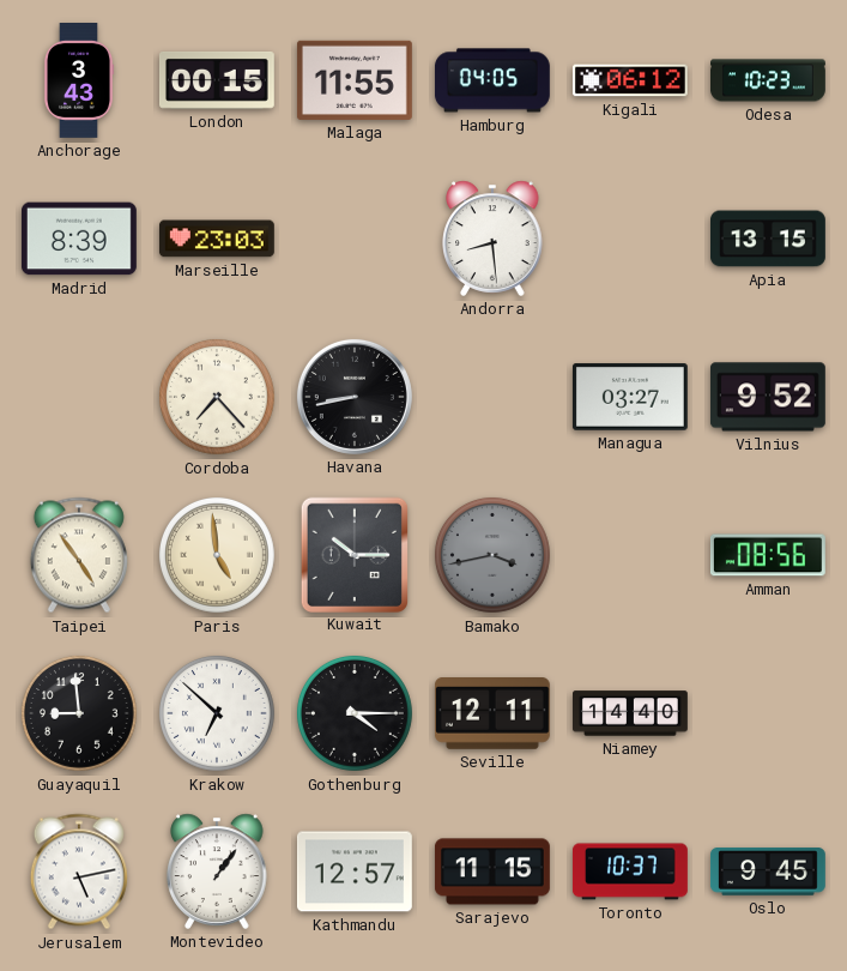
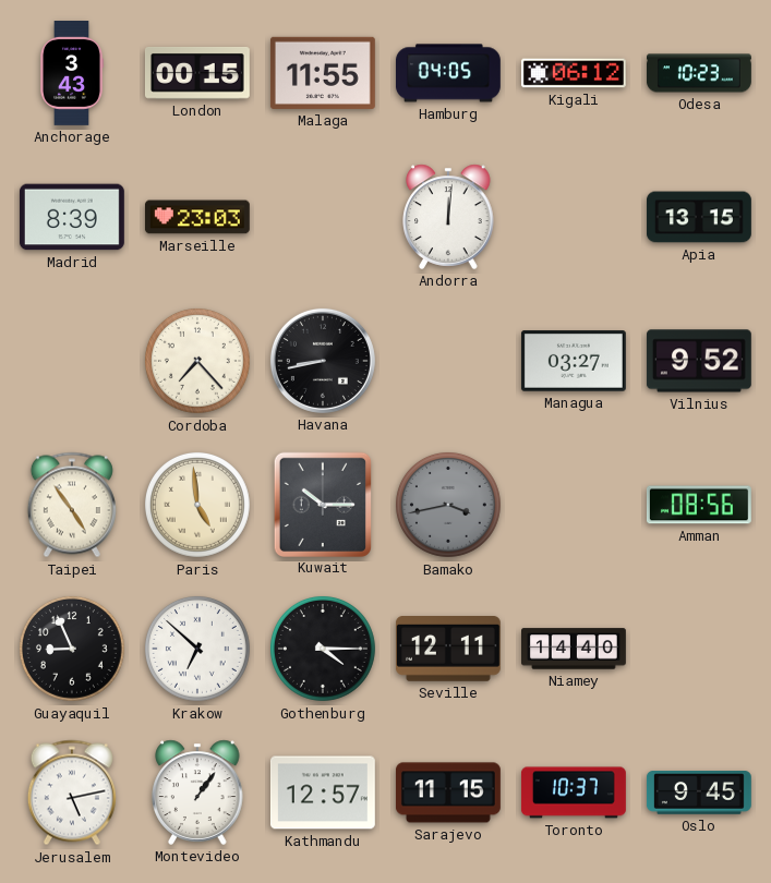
Andorra: 8:29 -> 12:01
Guayaquil: 8:59 -> 8:56
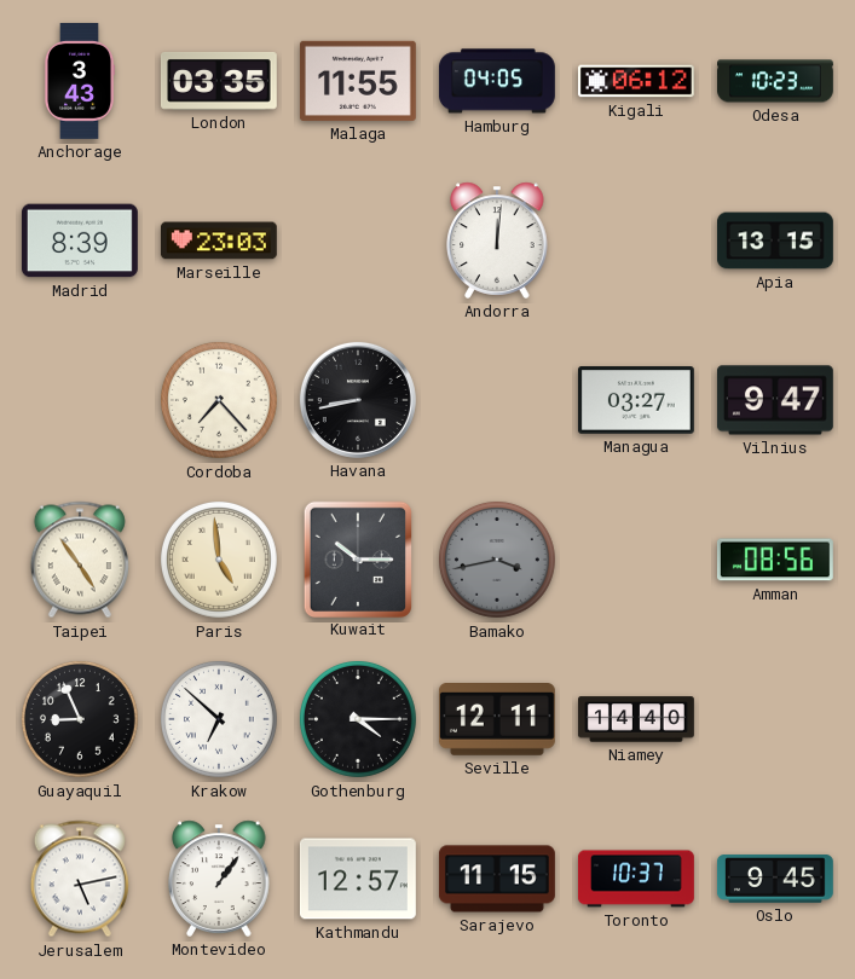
London: 00:15 -> 03:35
Vilnius: 9:52 -> 9:47
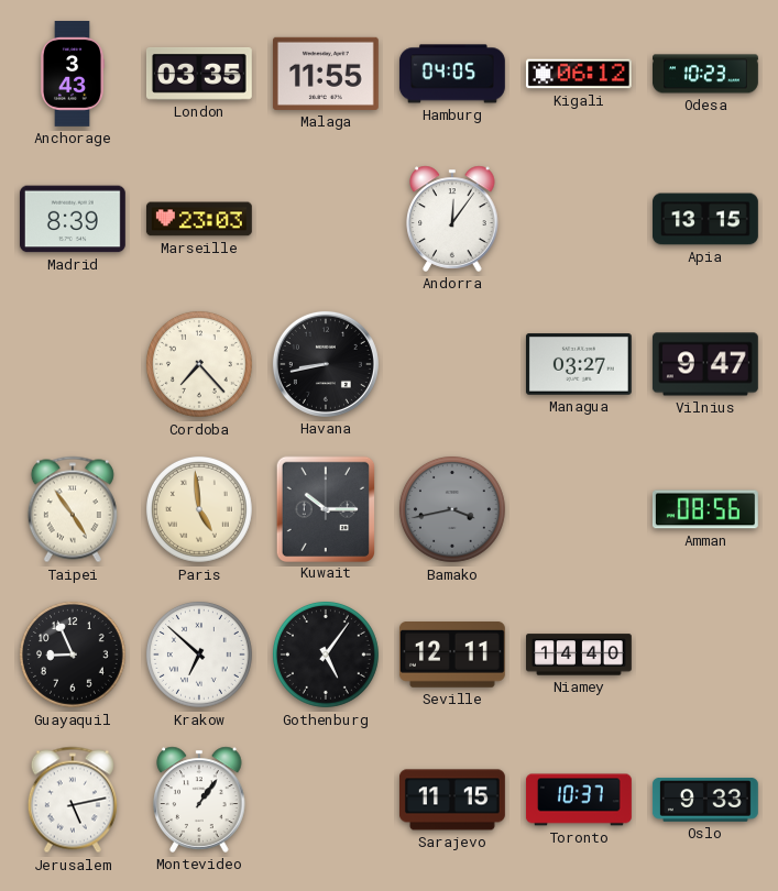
Andorra: 12:01 -> 12:06
Gothenburg: 4:15 -> 5:06
Kathmandu: 12:57 -> none
Oslo: 9:45 -> 9:33
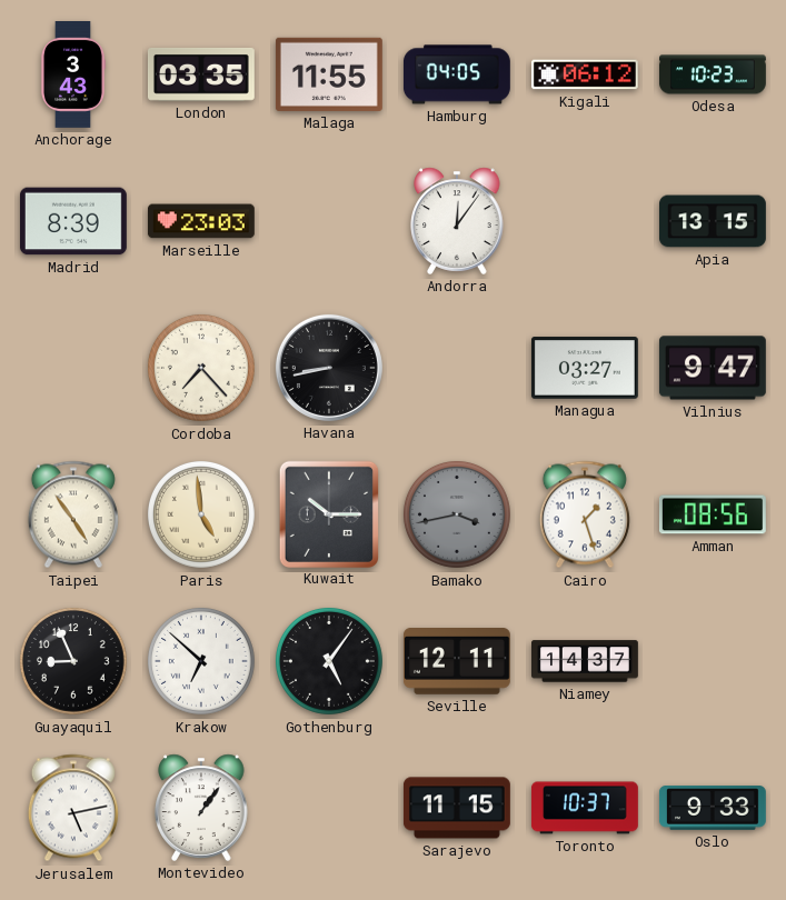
Cairo: none -> 1:27
Niamey: 14:40 -> 14:37
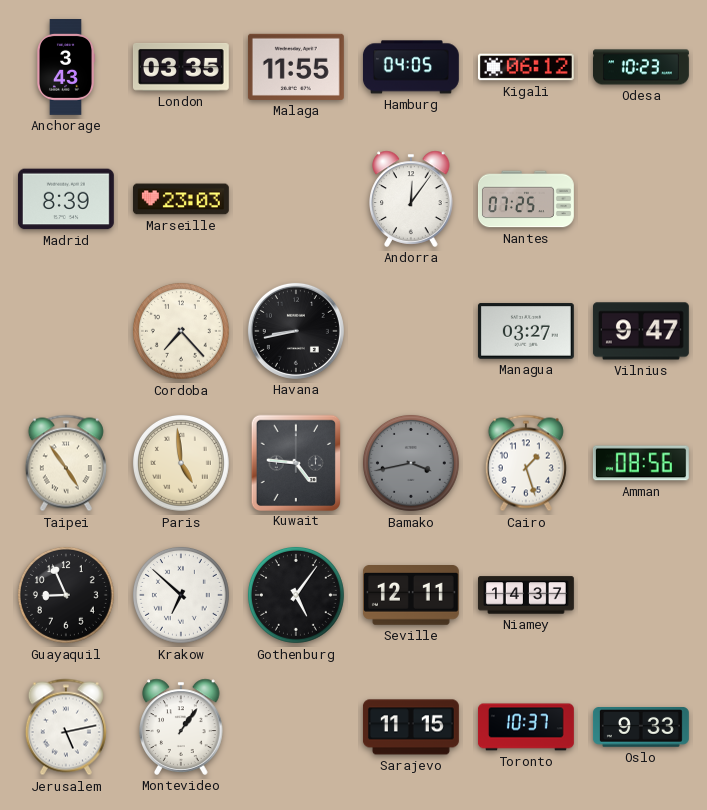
Nantes: none -> 07:25
Apia: 13:15 -> none
Kuwait: 10:15 -> 4:46
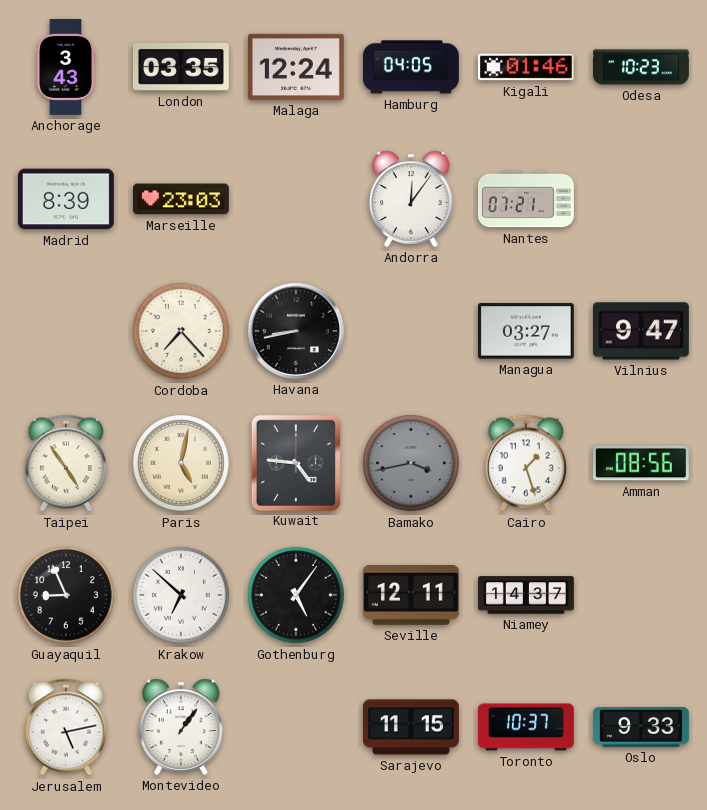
Malaga: 11:55 -> 12:24
Kigali: 06:12 -> 01:46
Nantes: 07:25 -> 07:21
Paris: 4:59 -> 5:02
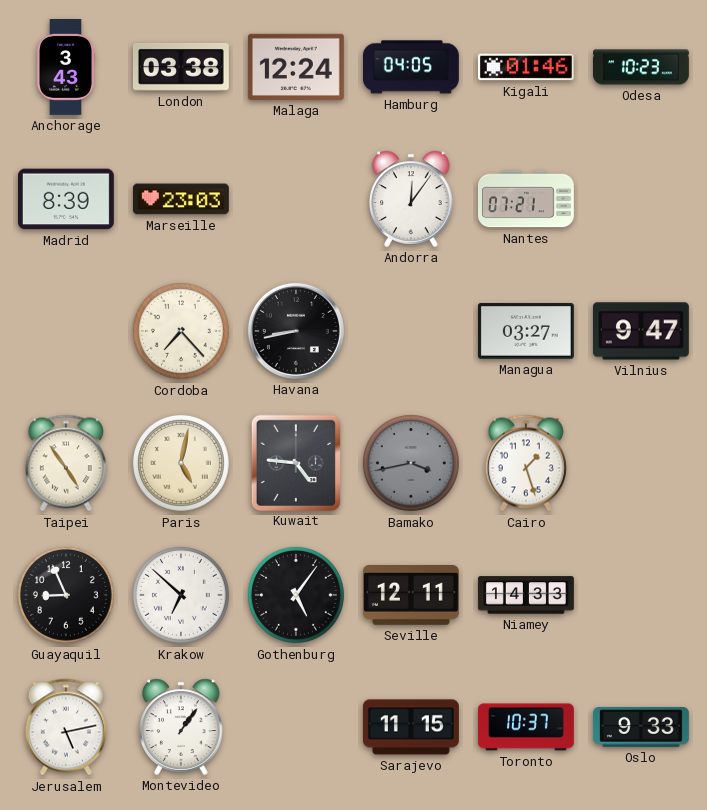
London: 03:35 -> 03:38
Amman: 08:56 -> none
Niamey: 14:37 -> 14:33
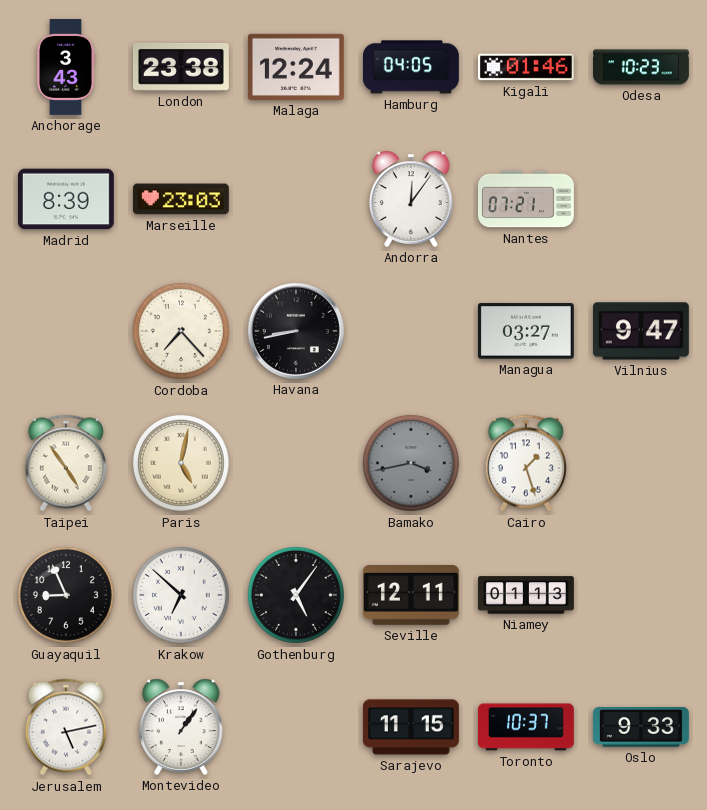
London: 03:38 -> 23:38
Kuwait: 4:46 -> none
Niamey: 14:33 -> 01:13
